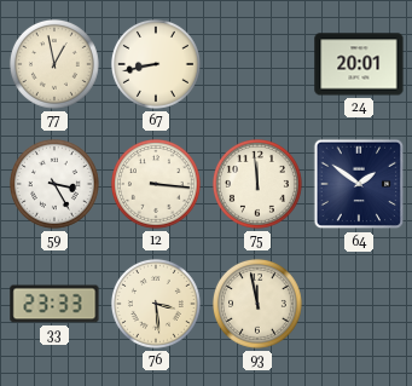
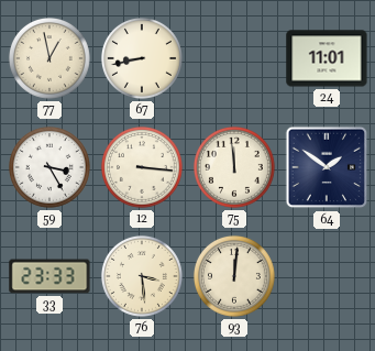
24: 20:01 -> 11:01
93: 11:58 -> 12:01
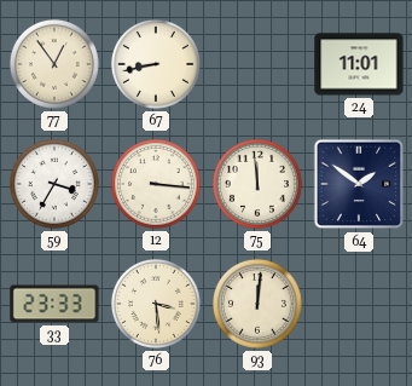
77: 12:58 -> 12:54
59: 3:25 -> 3:35
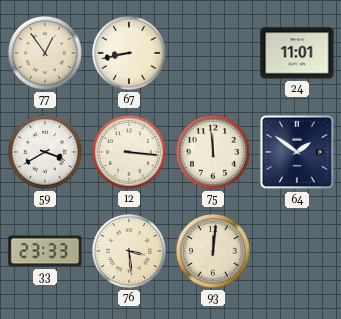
59: 3:35 -> 3:40
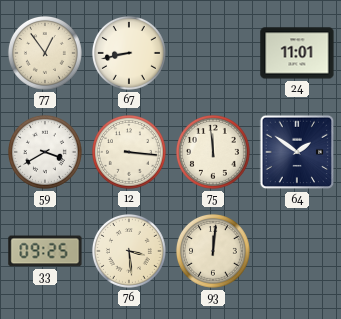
33: 23:33 -> 09:25
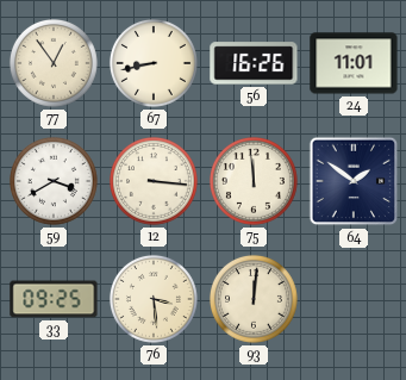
56: none -> 16:26
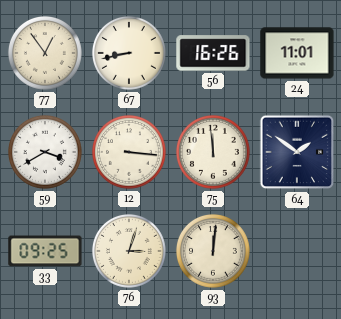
76: 3:29 -> 3:03
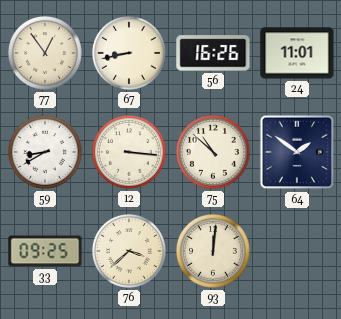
59: 3:40 -> 8:40
75: 11:59 -> 10:52
76: 3:03 -> 3:38
